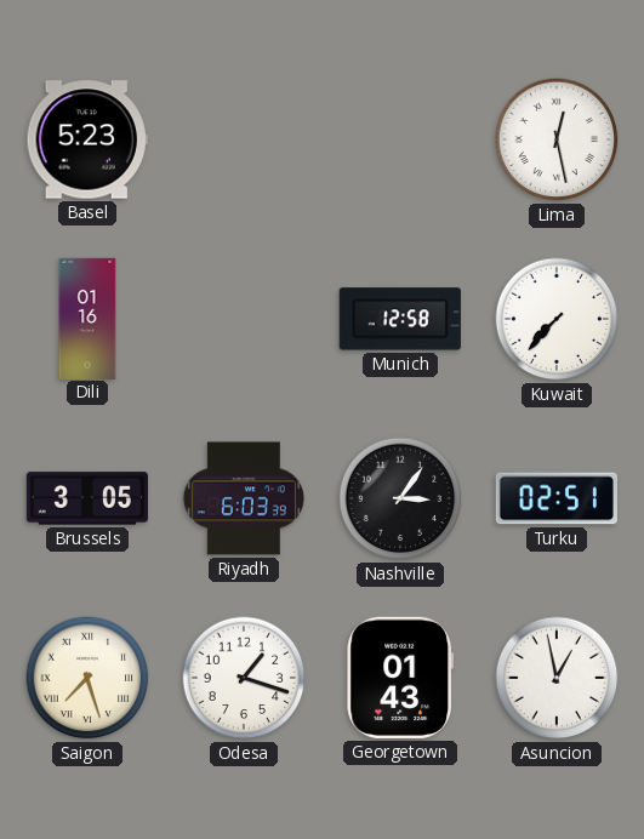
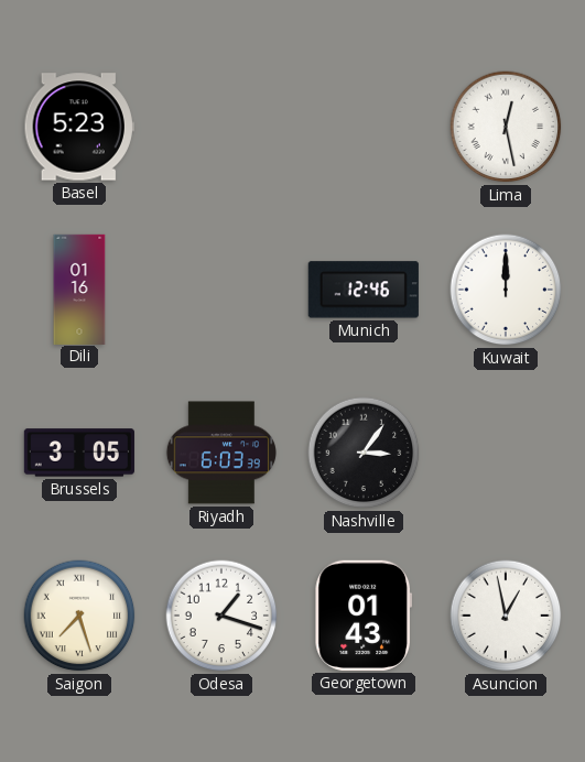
Munich: 12:58 -> 12:46
Kuwait: 7:37 -> 12:00
Turku: 02:51 -> none
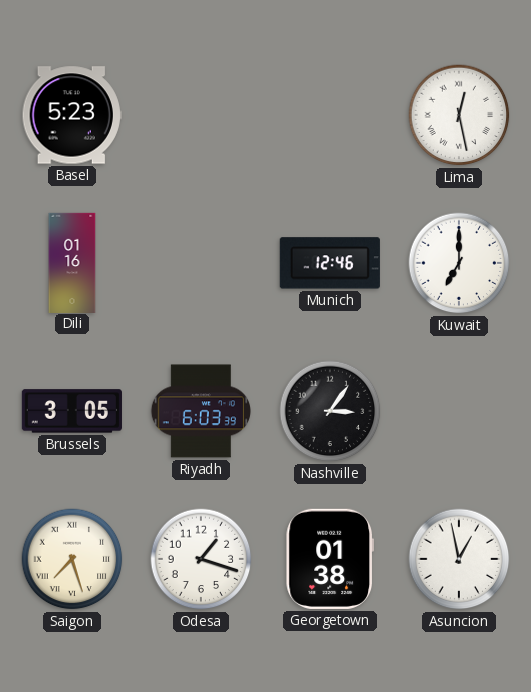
Kuwait: 12:00 -> 7:00
Georgetown: 01:43 -> 01:38
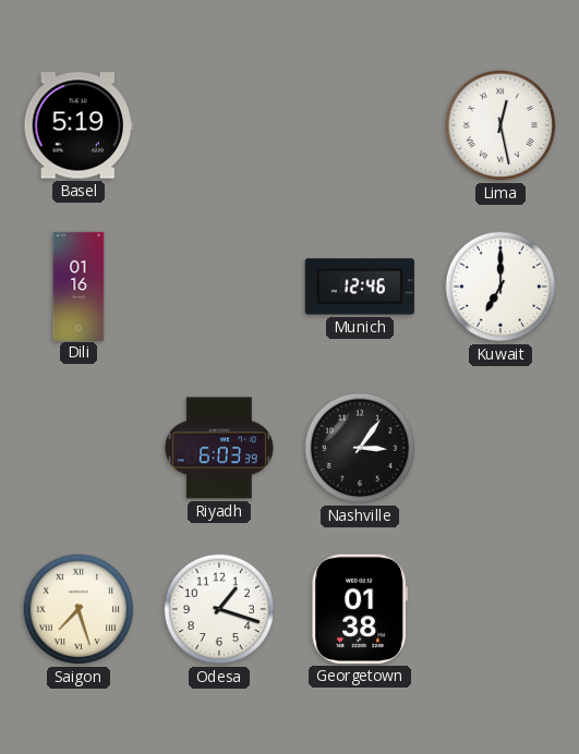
Basel: 5:23 -> 5:19
Brussels: 3:05 -> none
Asuncion: 12:58 -> none
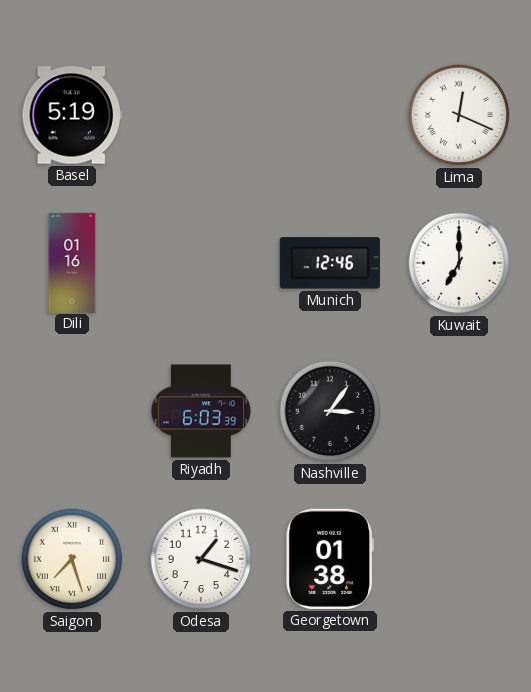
Lima: 12:28 -> 12:19
